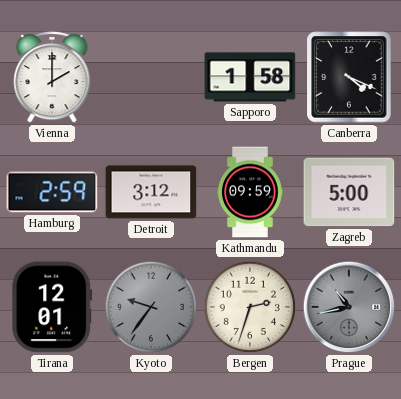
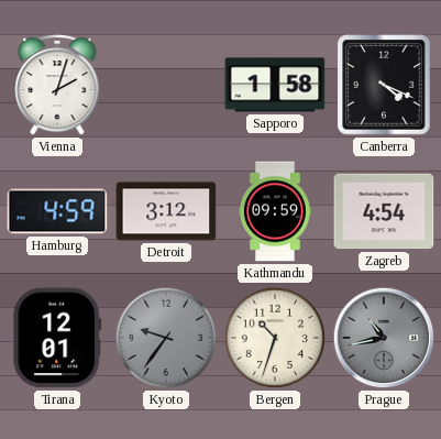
Vienna: 2:00 -> 2:03
Hamburg: 2:59 -> 4:59
Zagreb: 5:00 -> 4:54
Bergen: 2:33 -> 10:33
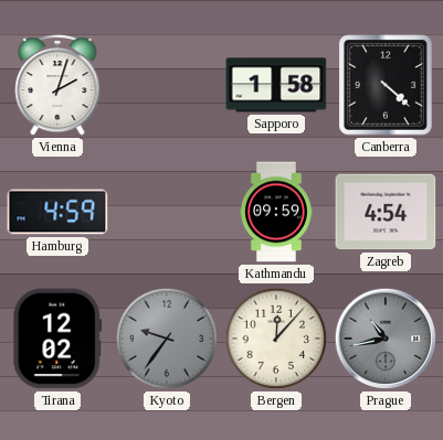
Canberra: 4:19 -> 4:22
Detroit: 3:12 -> none
Tirana: 12:01 -> 12:02
Bergen: 10:33 -> 12:07
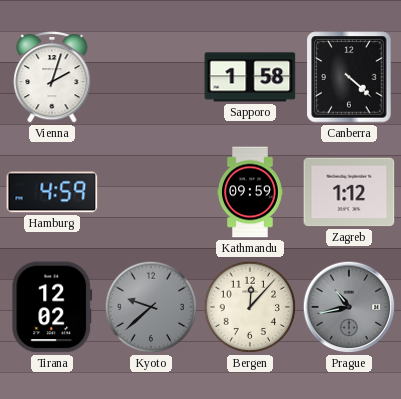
Zagreb: 4:54 -> 1:12
Kyoto: 9:36 -> 9:38
